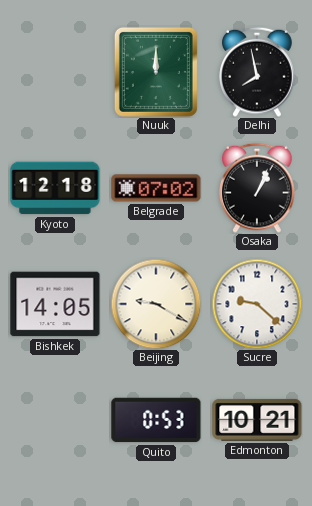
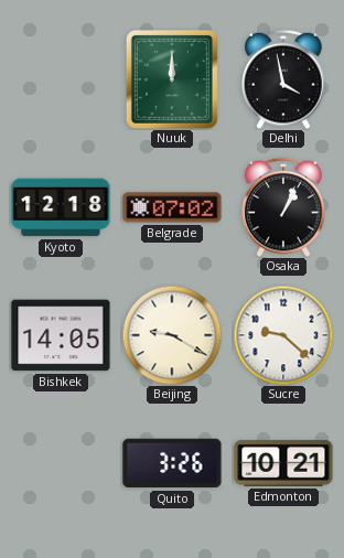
Delhi: 7:58 -> 3:58
Quito: 0:53 -> 3:26
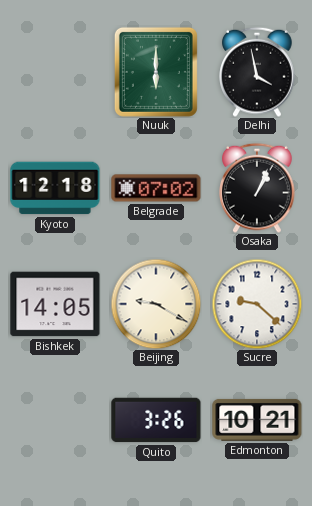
Nuuk: 12:00 -> 6:00
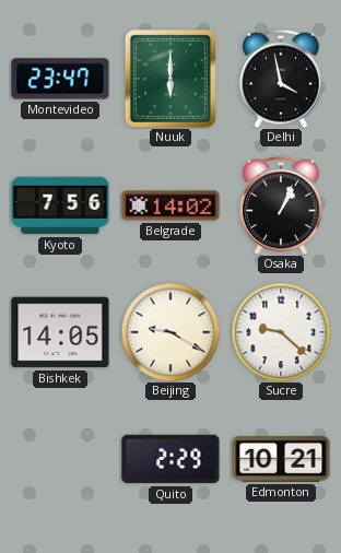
Montevideo: none -> 23:47
Kyoto: 12:18 -> 7:56
Belgrade: 07:02 -> 14:02
Quito: 3:26 -> 2:29
